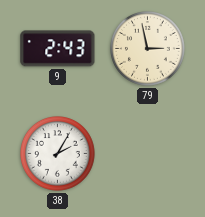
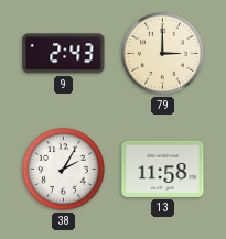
79: 2:58 -> 3:00
13: none -> 11:58
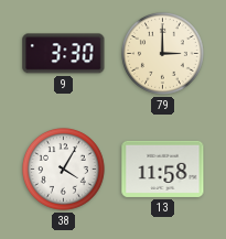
9: 2:43 -> 3:30
38: 2:05 -> 4:05
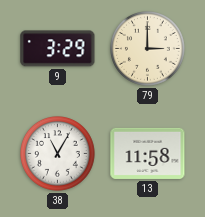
9: 3:30 -> 3:29
38: 4:05 -> 11:05
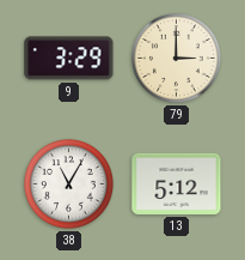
13: 11:58 -> 5:12
